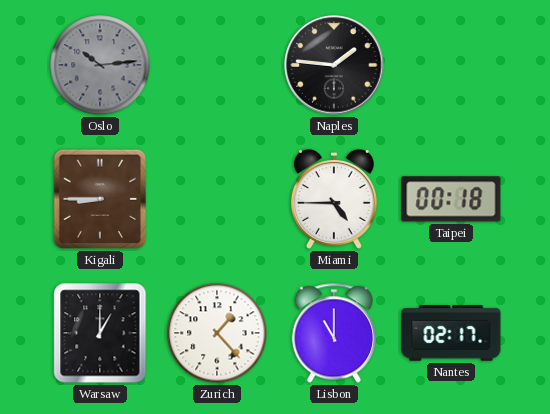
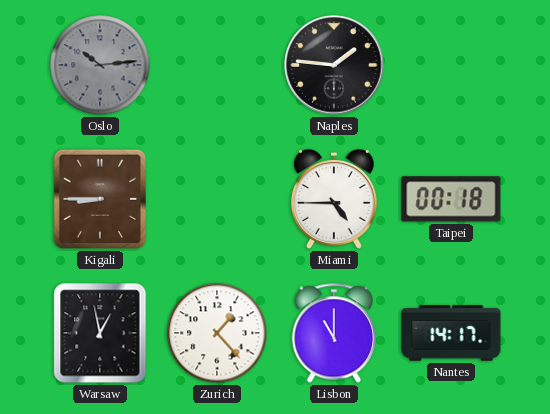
Warsaw: 1:00 -> 12:58
Nantes: 02:17 -> 14:17
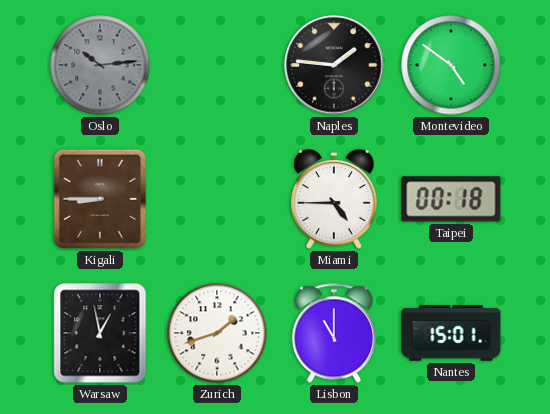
Montevideo: none -> 4:51
Zurich: 1:23 -> 1:42
Nantes: 14:17 -> 15:01
